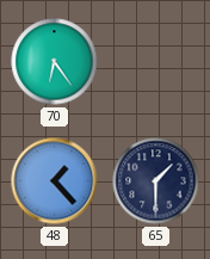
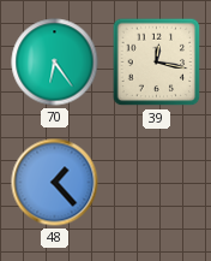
39: none -> 12:17
65: 1:30 -> none
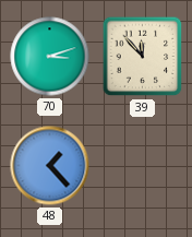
70: 6:24 -> 3:12
39: 12:17 -> 11:53
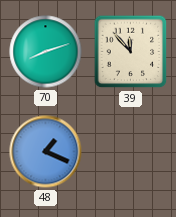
70: 3:12 -> 8:12
48: 1:23 -> 1:19
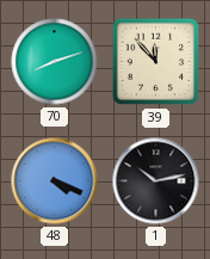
48: 1:19 -> 4:19
1: none -> 10:13
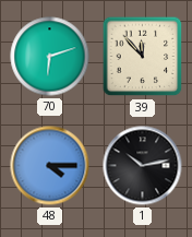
70: 8:12 -> 6:12
48: 4:19 -> 4:15
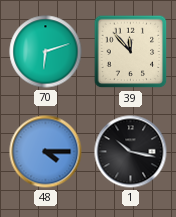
1: 10:13 -> 10:17
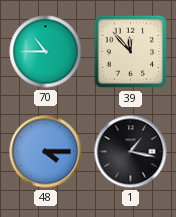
70: 6:12 -> 10:45
1: 10:17 -> 1:17
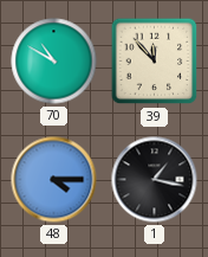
70: 10:45 -> 10:50
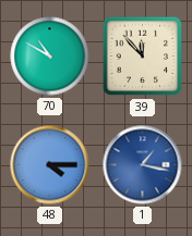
1 dial: black -> blue
